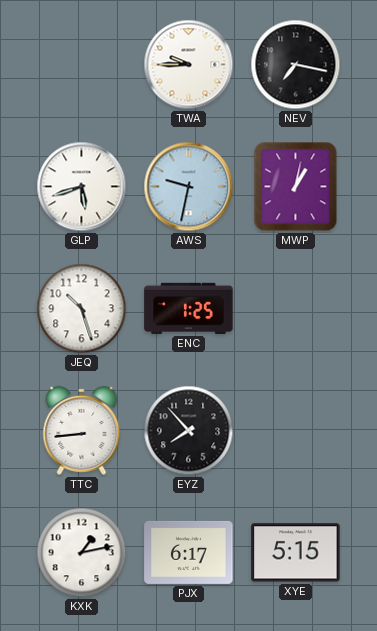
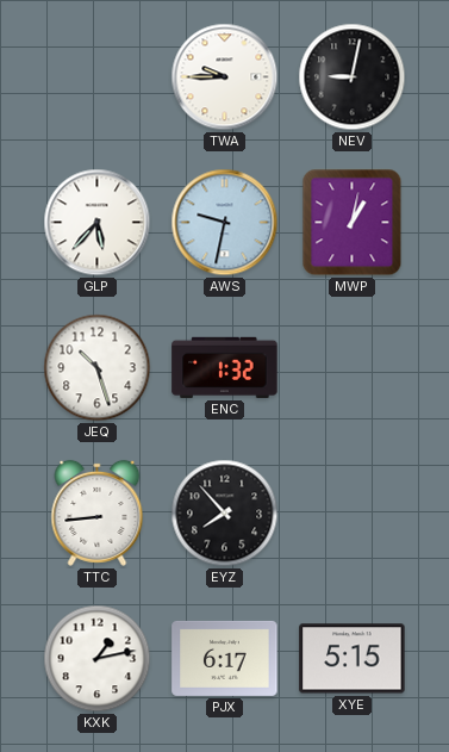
NEV: 7:17 -> 9:02
GLP: 5:42 -> 5:37
ENC: 1:25 -> 1:32
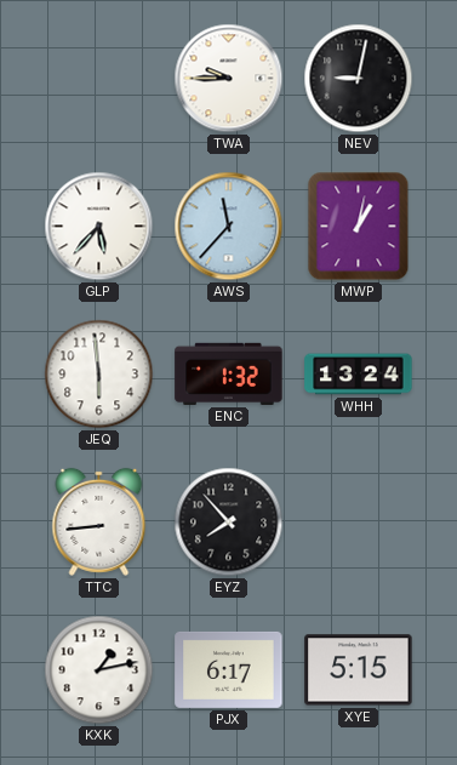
AWS: 9:32 -> 11:37
JEQ: 10:27 -> 5:59
WHH: none -> 13:24
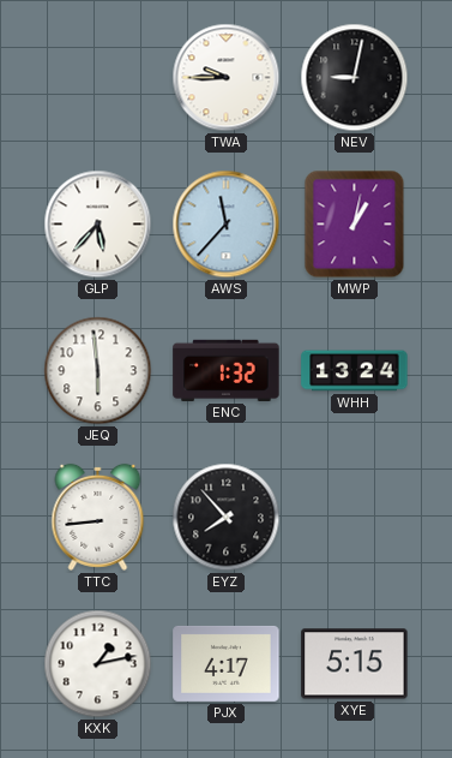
PJX: 6:17 -> 4:17
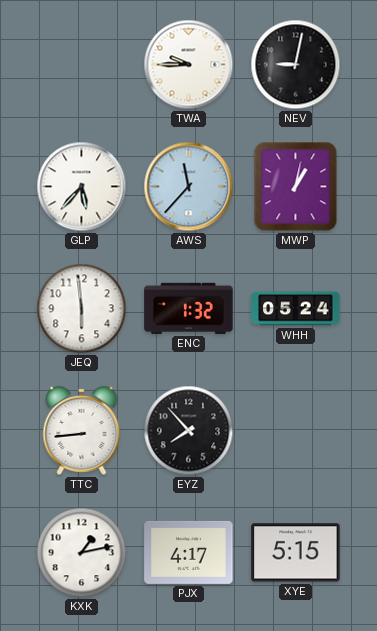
WHH: 13:24 -> 05:24
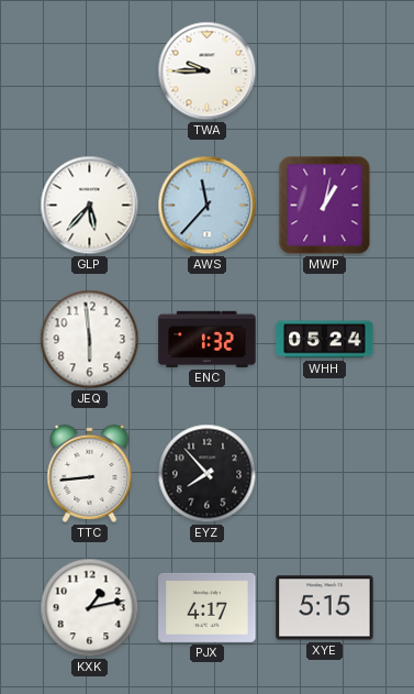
NEV: 9:02 -> none
